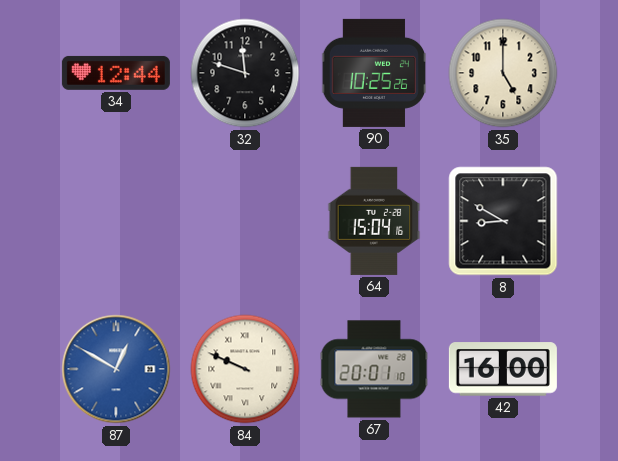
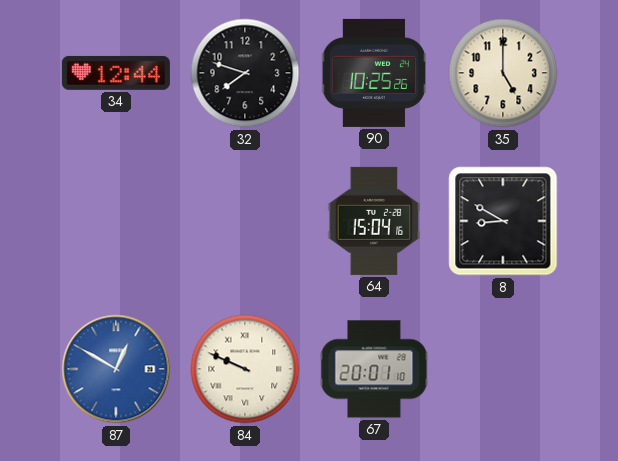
32: 11:48 -> 7:48
42: 16:00 -> none
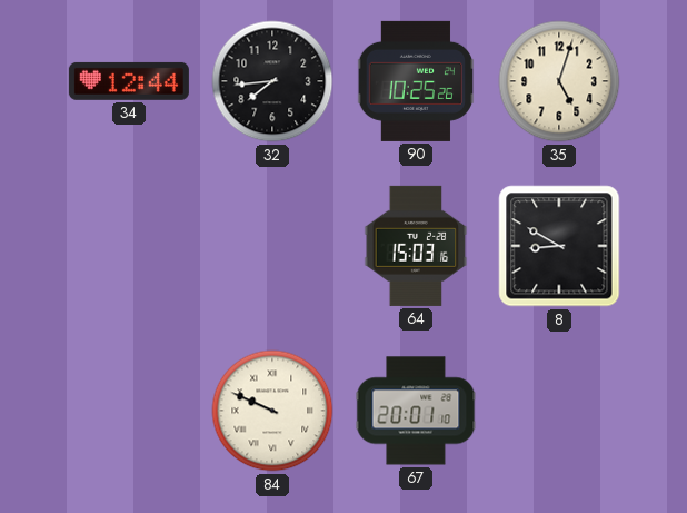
32: 7:48 -> 7:44
35: 5:00 -> 5:03
64: 15:04 -> 15:03
87: 12:50 -> none
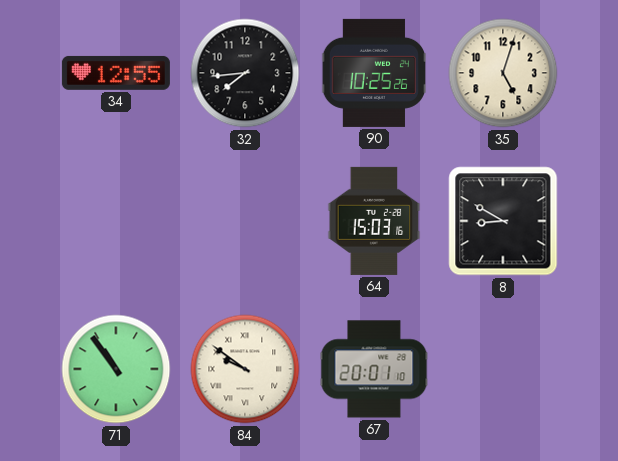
34: 12:44 -> 12:55
71: none -> 10:54
84: 9:49 -> 9:51
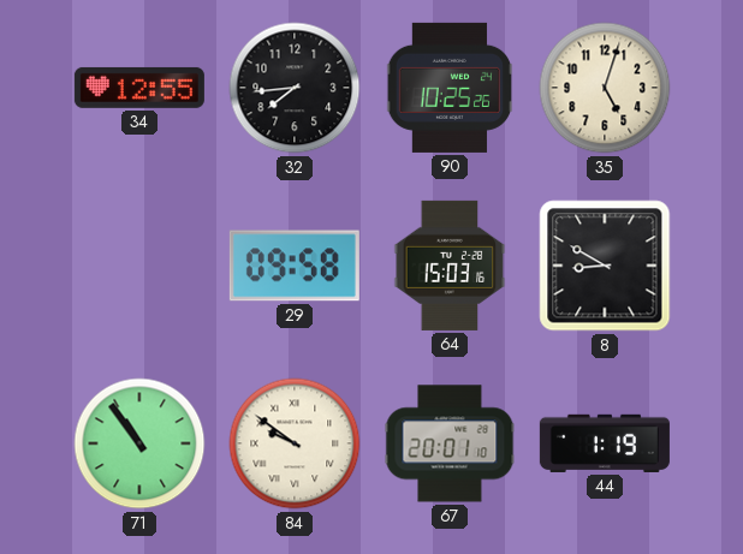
29: none -> 09:58
44: none -> 1:19
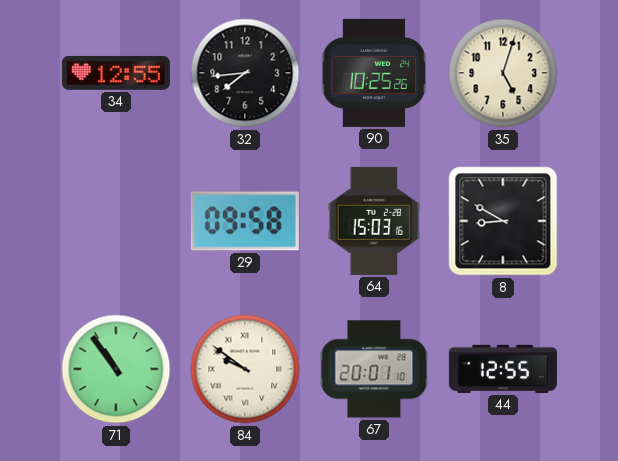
44: 1:19 -> 12:55
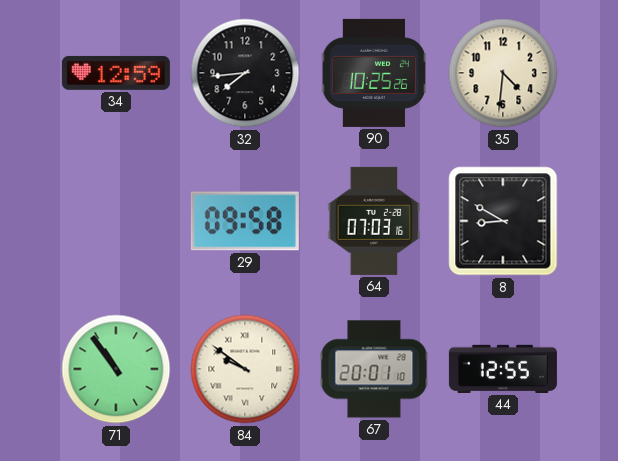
34: 12:55 -> 12:59
35: 5:03 -> 4:31
64: 15:03 -> 07:03
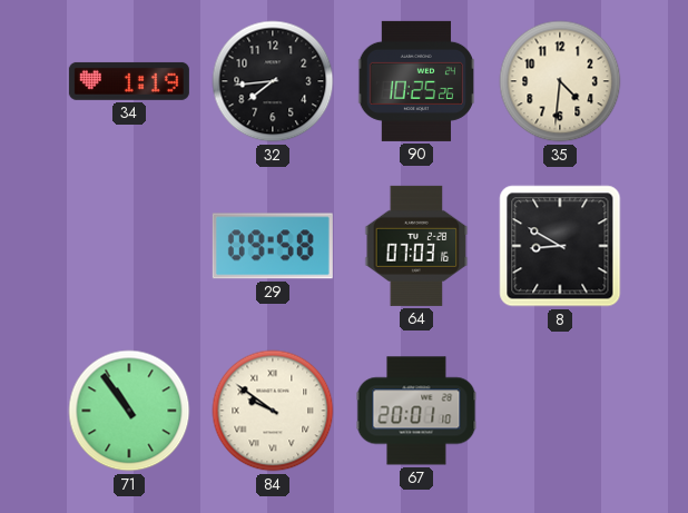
34: 12:59 -> 1:19
44: 12:55 -> none
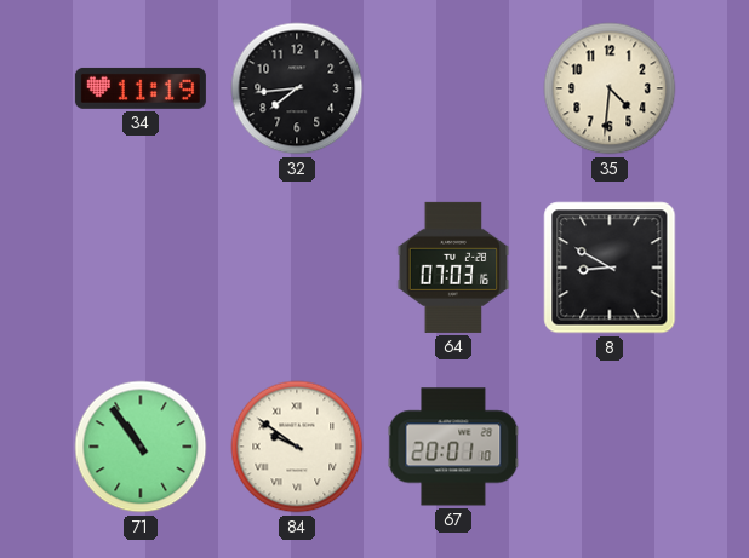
34: 1:19 -> 11:19
90: 10:25 -> none
29: 09:58 -> none
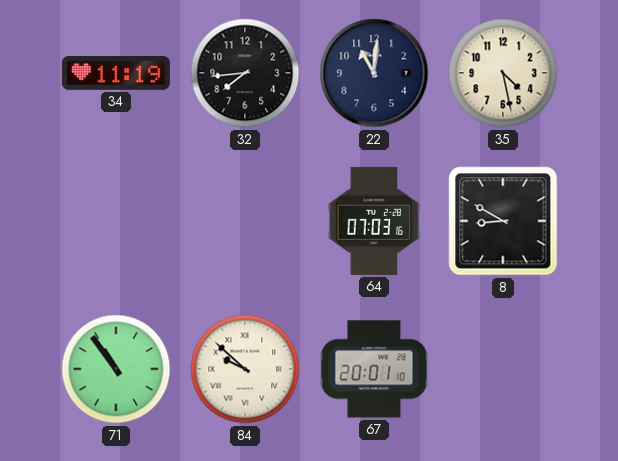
22: none -> 11:01
35: 4:31 -> 4:28
84: 9:51 -> 9:52
